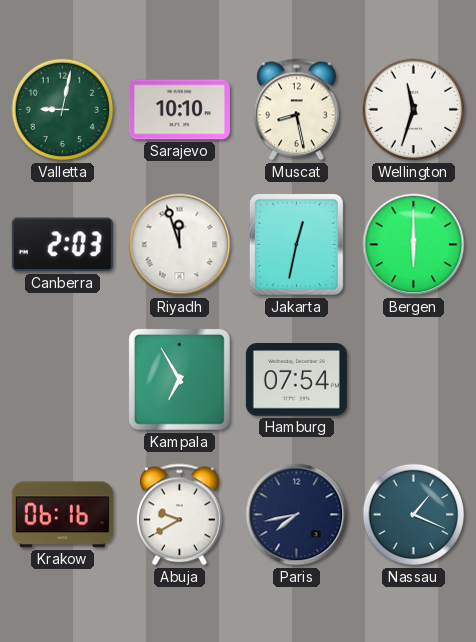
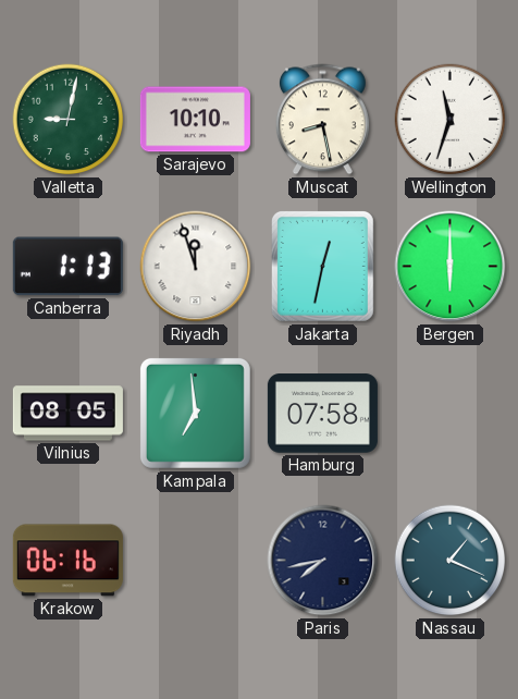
Canberra: 2:03 -> 1:13
Vilnius: none -> 08:05
Kampala: 6:55 -> 6:59
Hamburg: 07:54 -> 07:58
Abuja: 9:40 -> none
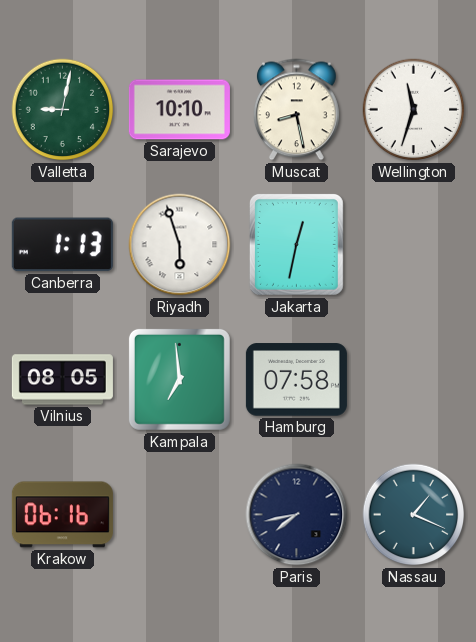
Riyadh: 11:57 -> 5:57
Bergen: 6:00 -> none
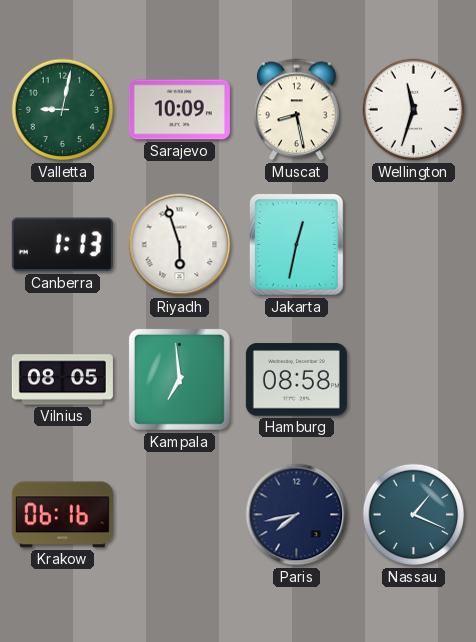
Sarajevo: 10:10 -> 10:09
Hamburg: 07:58 -> 08:58
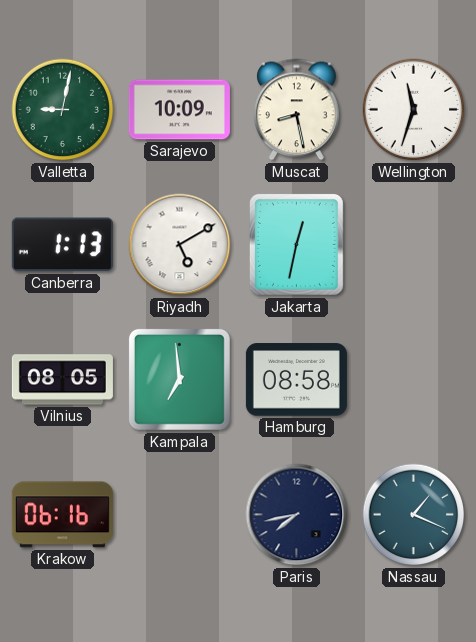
Riyadh: 5:57 -> 5:10
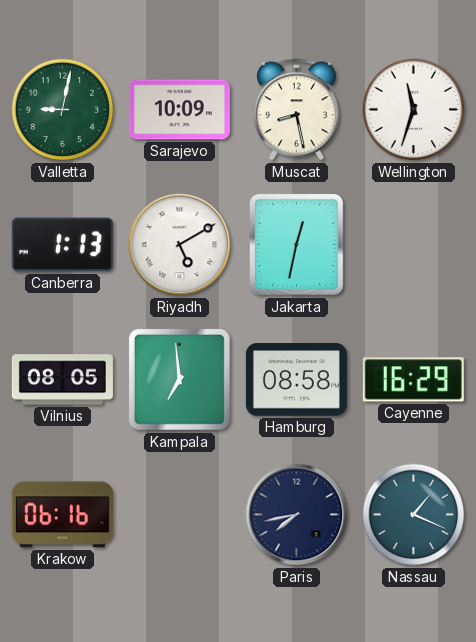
Cayenne: none -> 16:29
